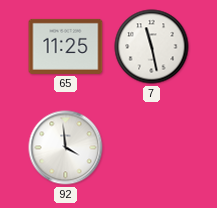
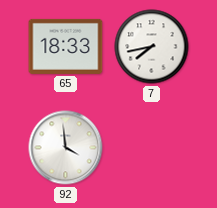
65: 11:25 -> 18:33
7: 11:28 -> 7:43
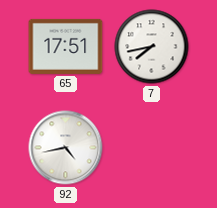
65: 18:33 -> 17:51
92: 3:59 -> 4:43
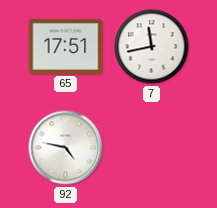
7: 7:43 -> 11:43
92: 4:43 -> 4:47
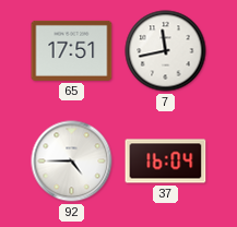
92: 4:47 -> 4:45
37: none -> 16:04
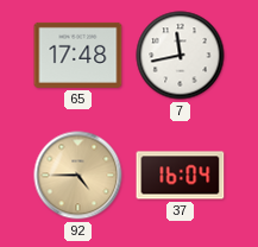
65: 17:51 -> 17:48
92 dial: white -> champagne
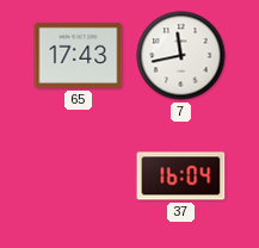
65: 17:48 -> 17:43
92: 4:45 -> none
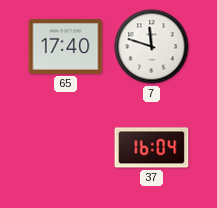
65: 17:43 -> 17:40
7: 11:43 -> 11:48
